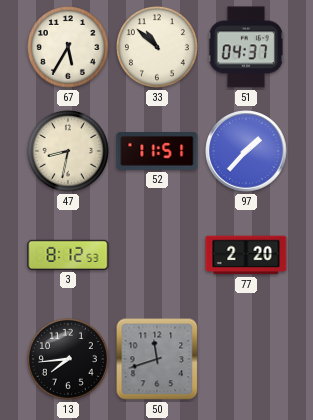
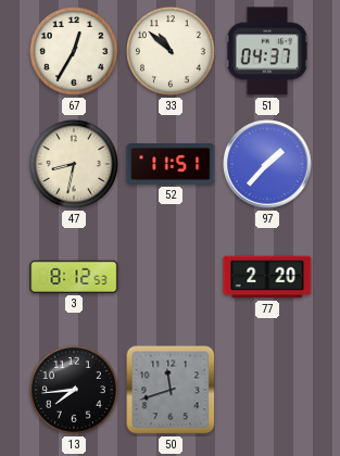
67: 5:35 -> 12:35
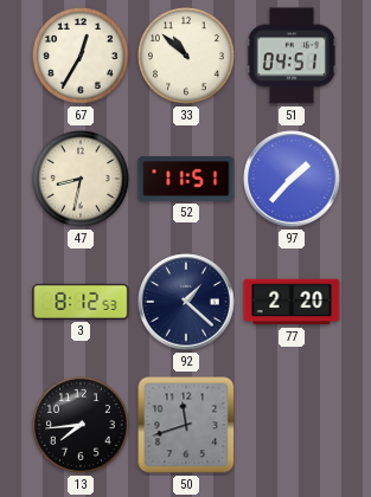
51: 04:37 -> 04:51
92: none -> 1:22
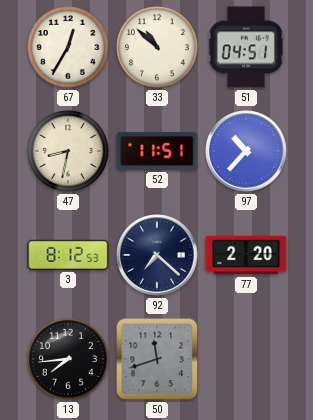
97: 1:37 -> 10:37
92: 1:22 -> 7:22
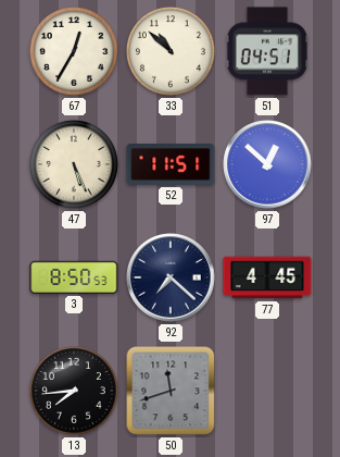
47: 8:32 -> 5:26
97: 10:37 -> 12:52
3: 8:12 -> 8:50
77: 2:20 -> 4:45
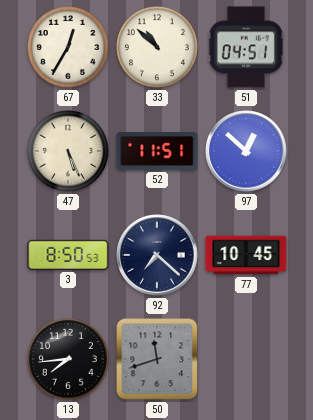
77: 4:45 -> 10:45
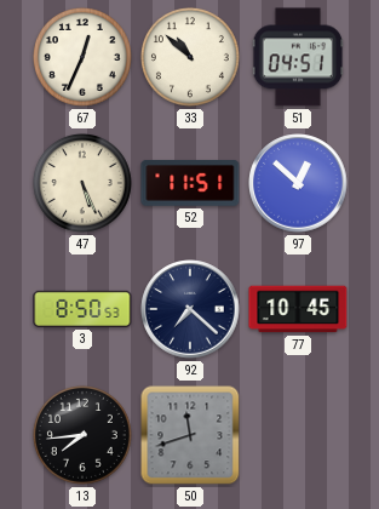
67: 12:35 -> 12:34
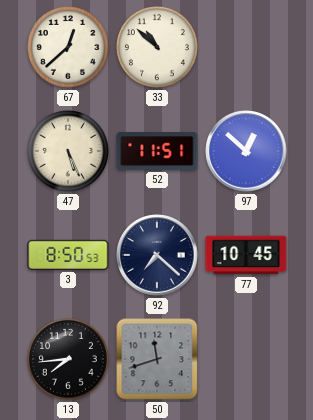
67: 12:34 -> 12:38
51: 04:51 -> none
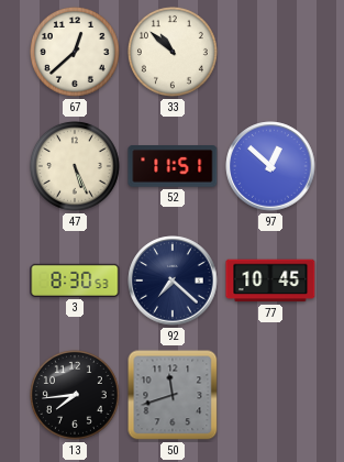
3: 8:50 -> 8:30
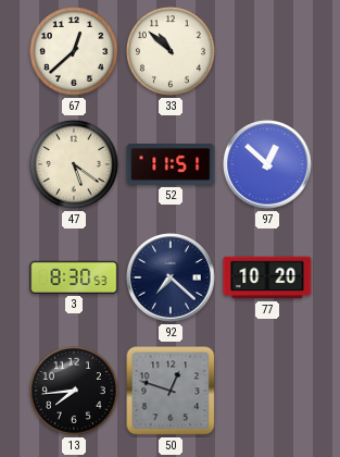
47: 5:26 -> 5:21
77: 10:45 -> 10:20
50: 11:42 -> 12:48
